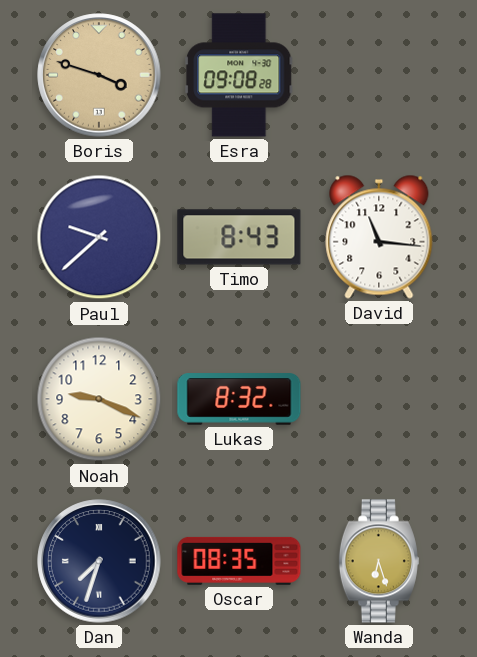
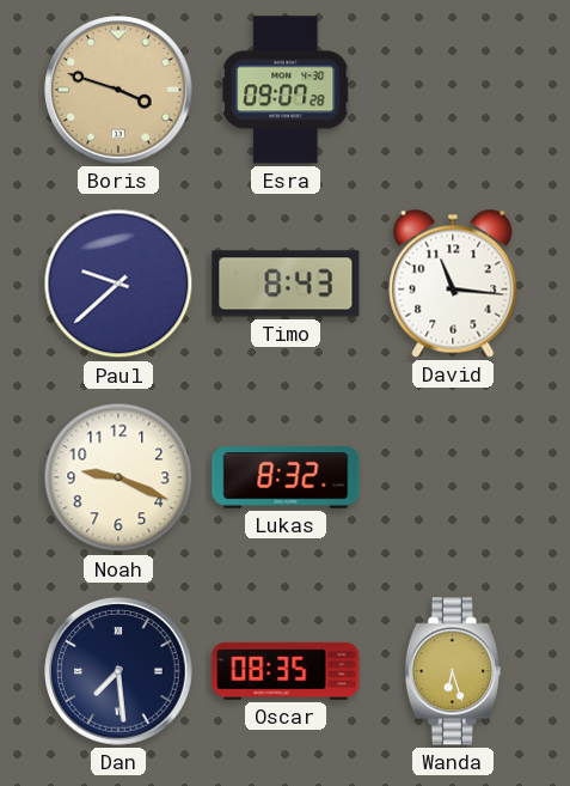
Esra: 09:08 -> 09:07
Dan: 7:33 -> 7:29
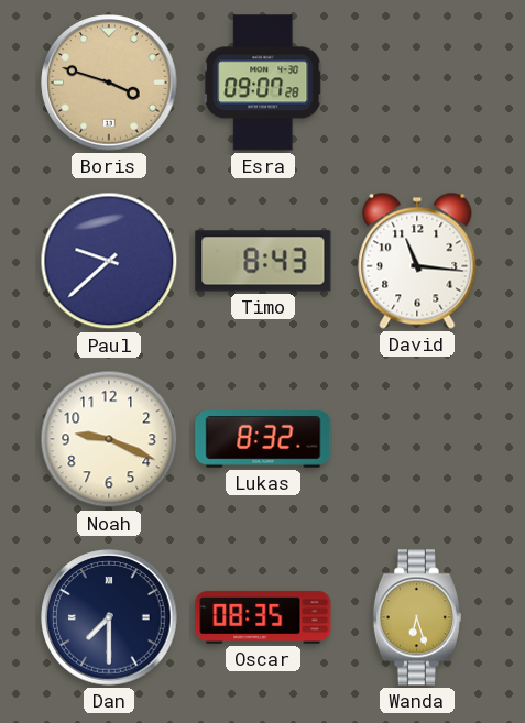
Dan: 7:29 -> 7:30
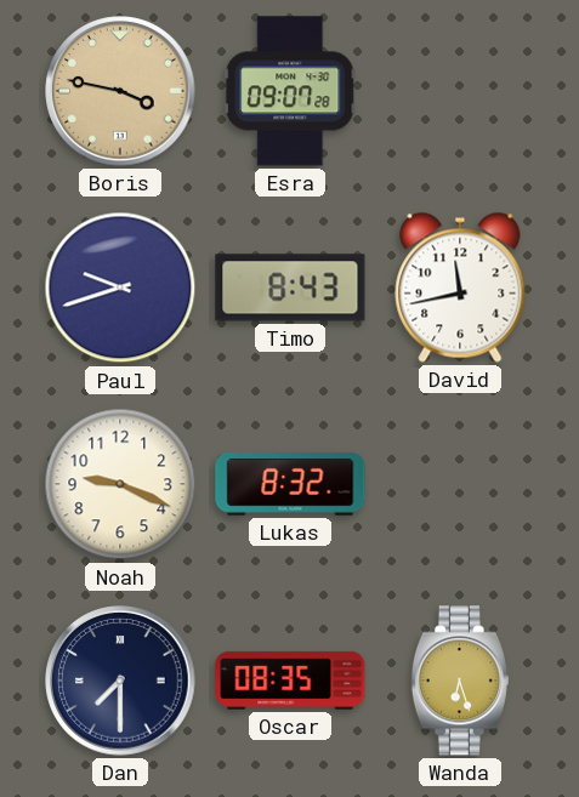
Boris: 3:48 -> 3:47
Paul: 9:38 -> 9:42
David: 11:16 -> 11:43
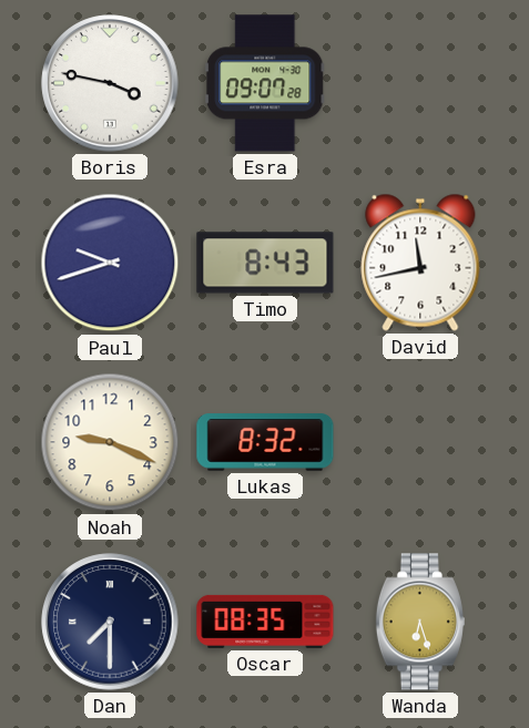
Boris dial: champagne -> white
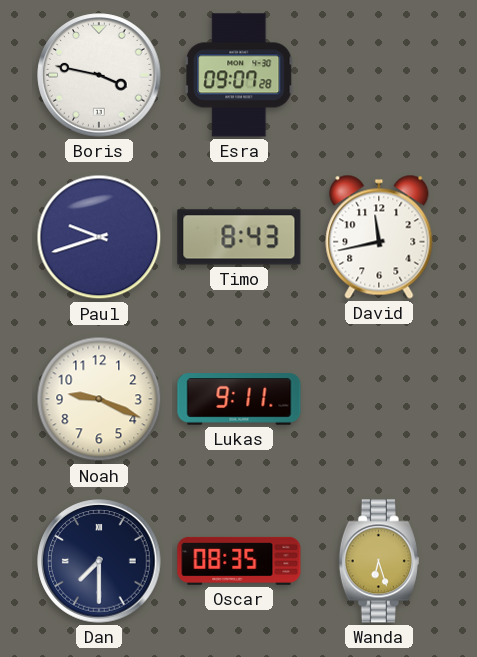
Lukas: 8:32 -> 9:11
